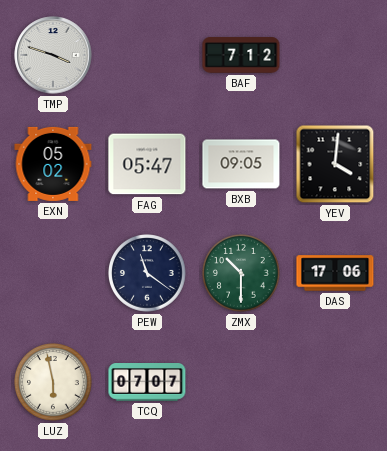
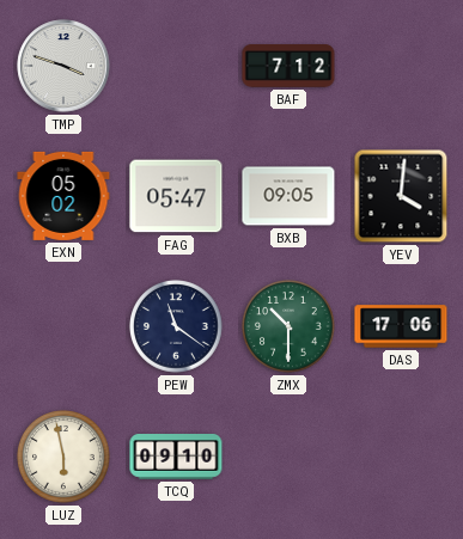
TCQ: 07:07 -> 09:10
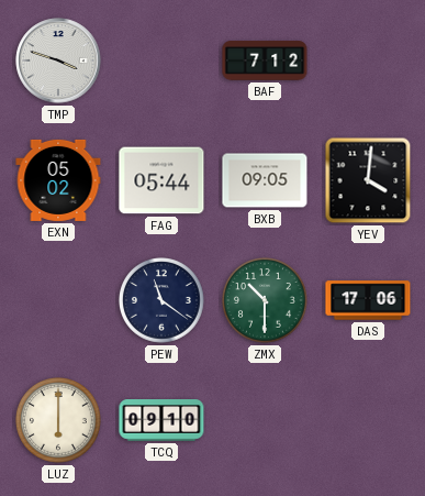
FAG: 05:47 -> 05:44
LUZ: 5:58 -> 6:00
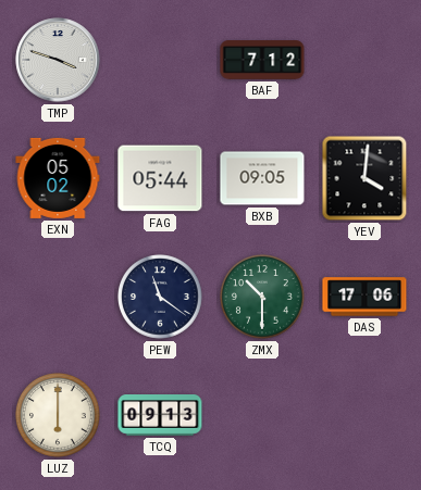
TCQ: 09:10 -> 09:13
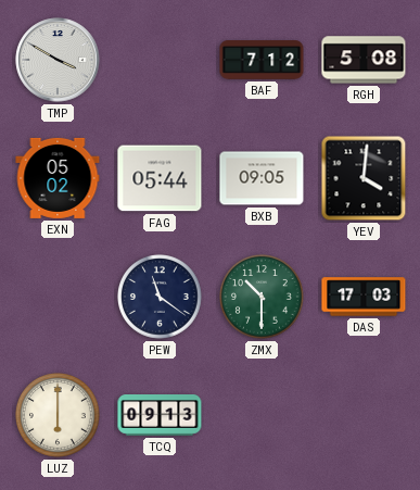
TMP: 3:48 -> 3:50
RGH: none -> 5:08
DAS: 17:06 -> 17:03
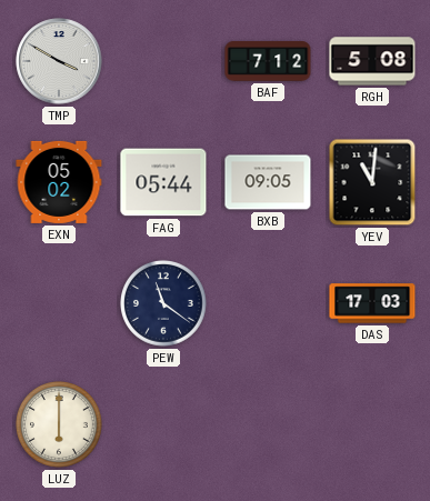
YEV: 4:01 -> 11:01
ZMX: 10:30 -> none
TCQ: 09:13 -> none
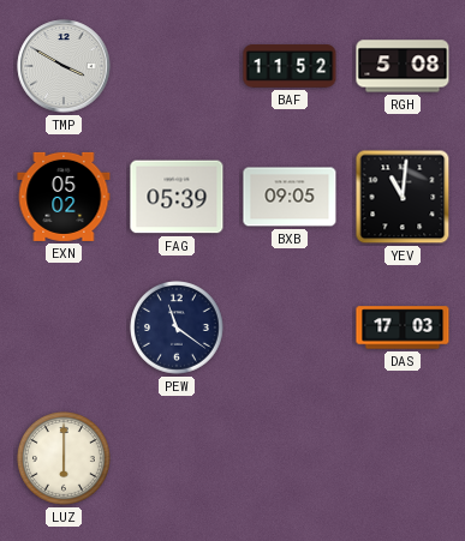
BAF: 7:12 -> 11:52
FAG: 05:44 -> 05:39
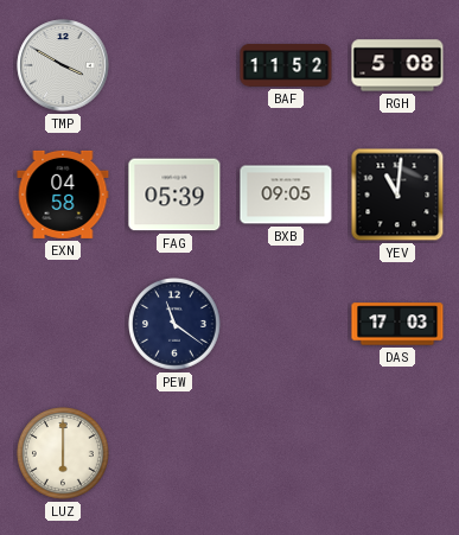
EXN: 05:02 -> 04:58
